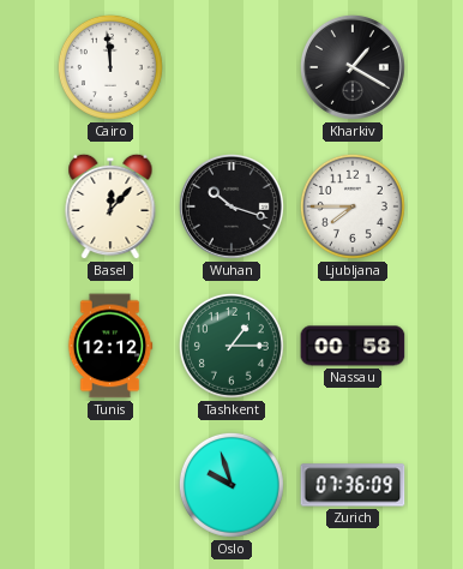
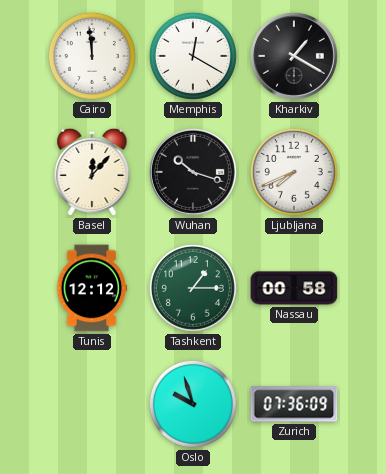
Memphis: none -> 12:20
Ljubljana: 7:45 -> 7:41
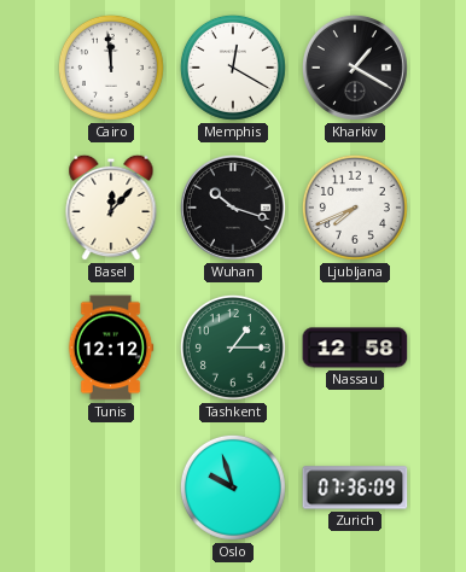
Nassau: 00:58 -> 12:58
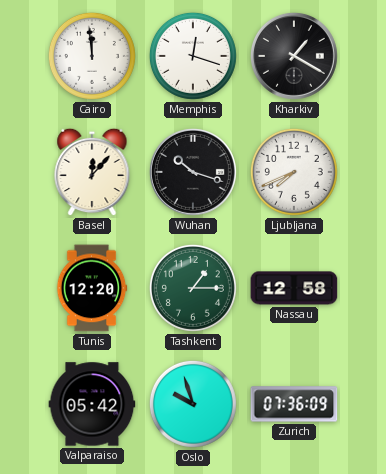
Memphis: 12:20 -> 12:18
Tunis: 12:12 -> 12:20
Valparaiso: none -> 05:42
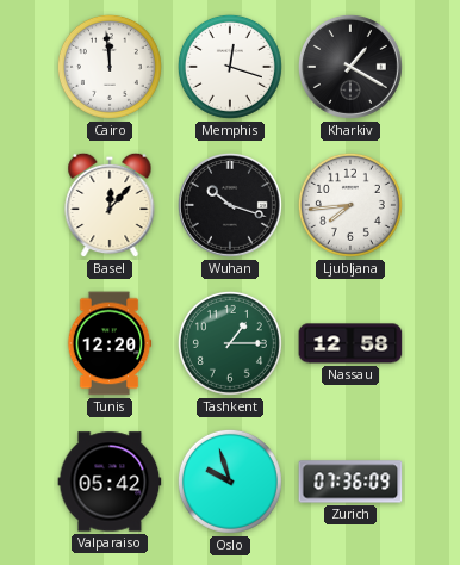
Ljubljana: 7:41 -> 7:44
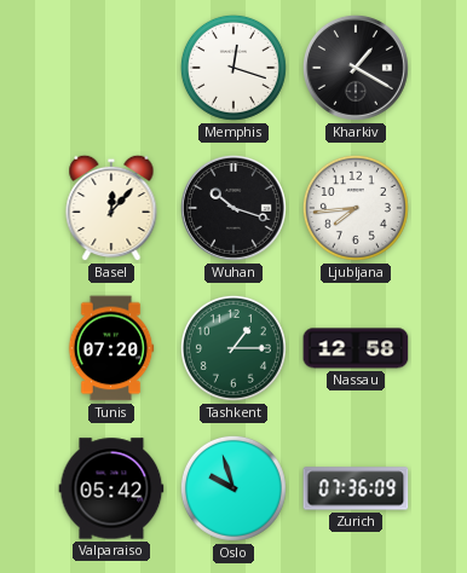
Cairo: 11:59 -> none
Tunis: 12:20 -> 07:20
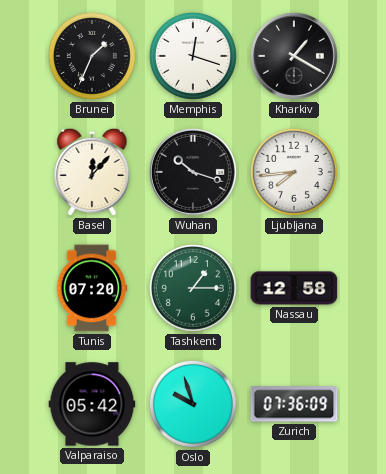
Brunei: none -> 1:34
